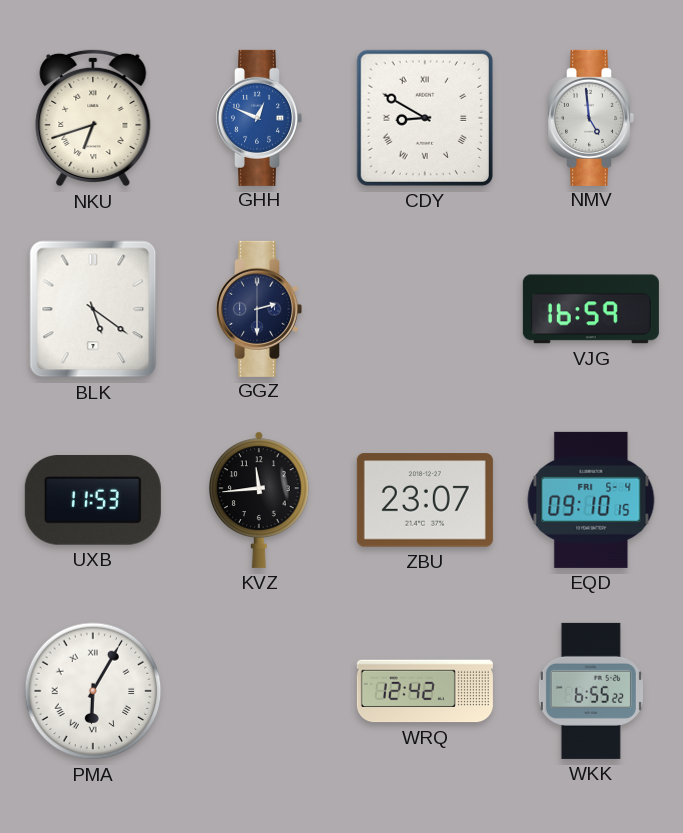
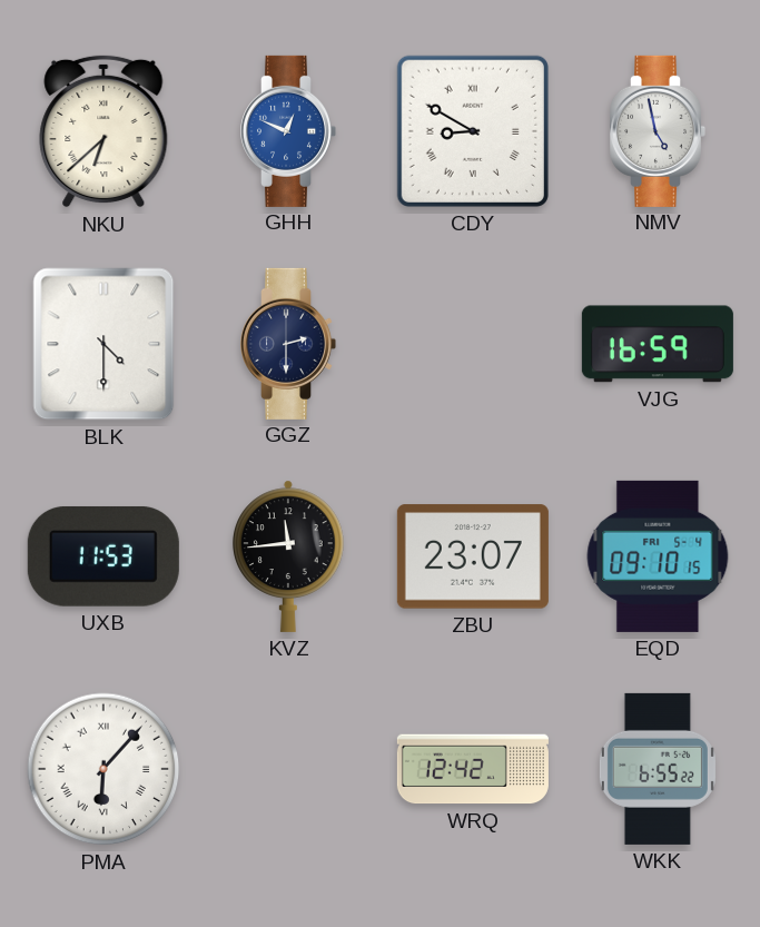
NKU: 6:42 -> 6:38
NMV: 4:59 -> 4:58
BLK: 5:21 -> 4:30
PMA: 6:05 -> 6:07
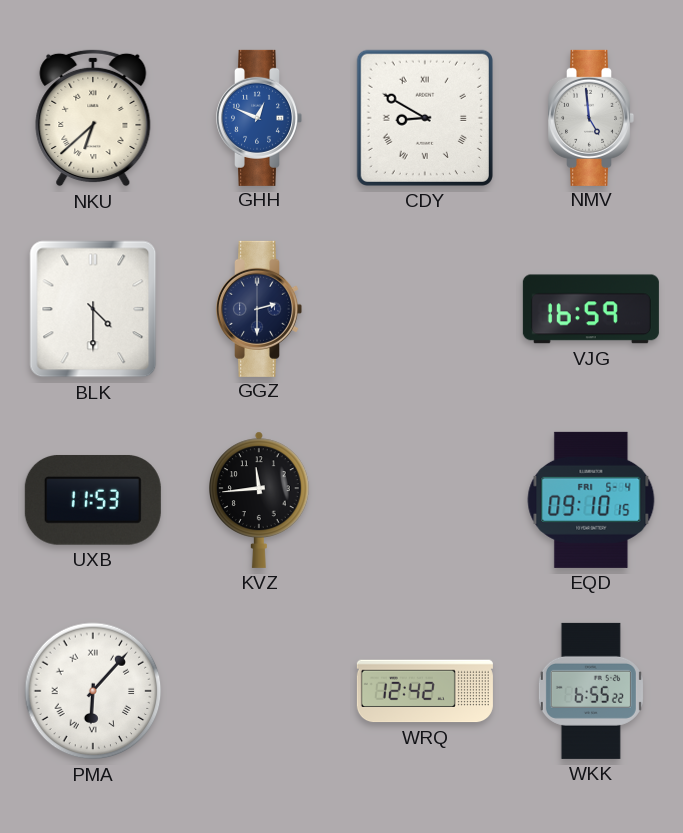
NMV: 4:58 -> 4:59
ZBU: 23:07 -> none
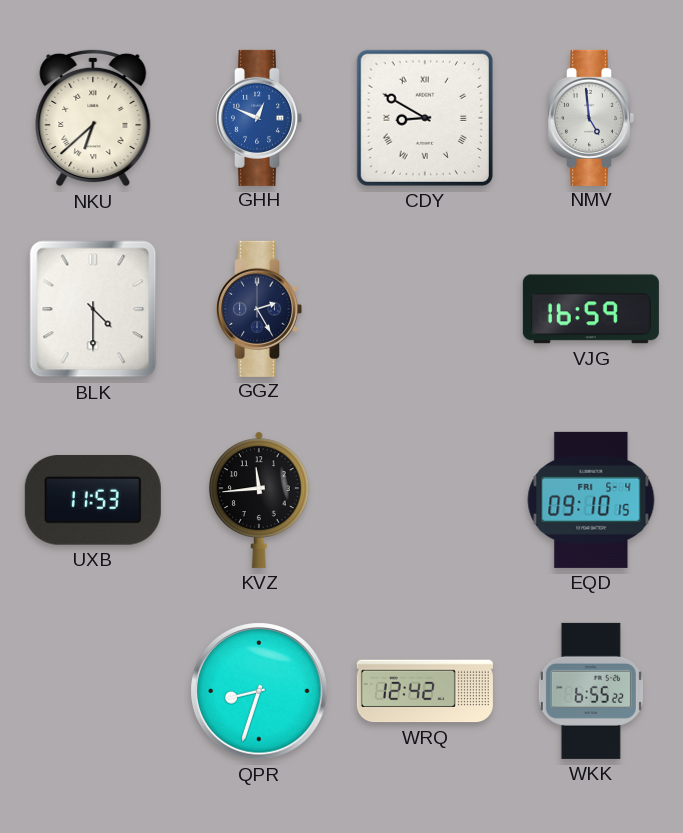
GGZ: 2:30 -> 2:25
PMA: 6:07 -> none
QPR: none -> 8:33
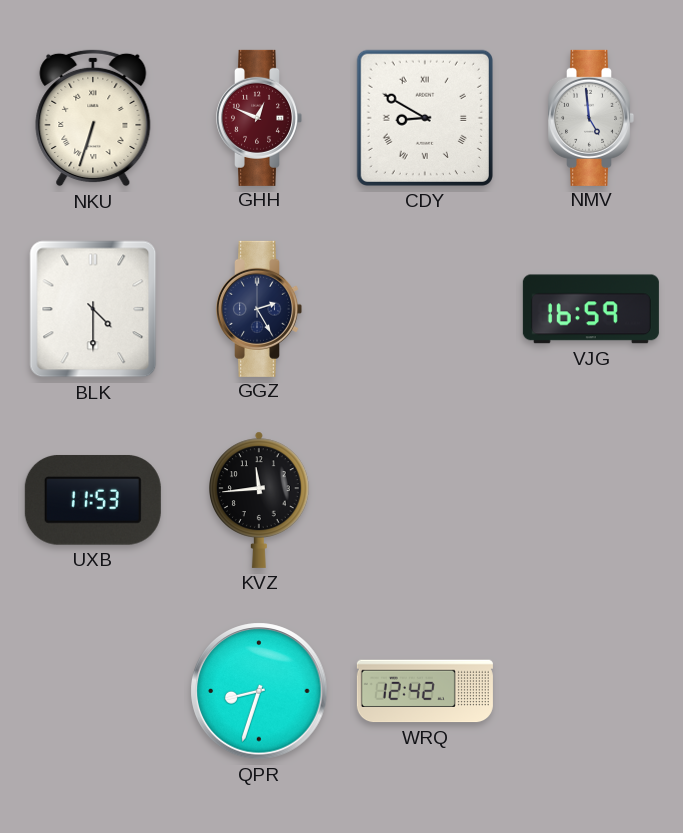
NKU: 6:38 -> 6:33
GHH dial: blue -> burgundy
EQD: 09:10 -> none
WKK: 6:55 -> none
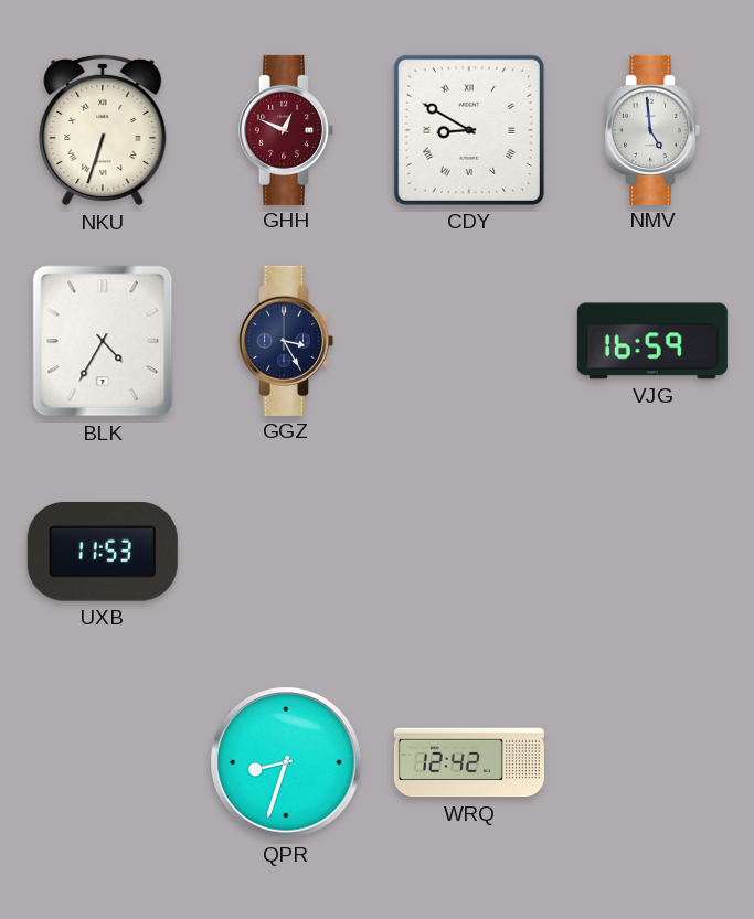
BLK: 4:30 -> 4:35
GGZ: 2:25 -> 3:25
KVZ: 11:44 -> none
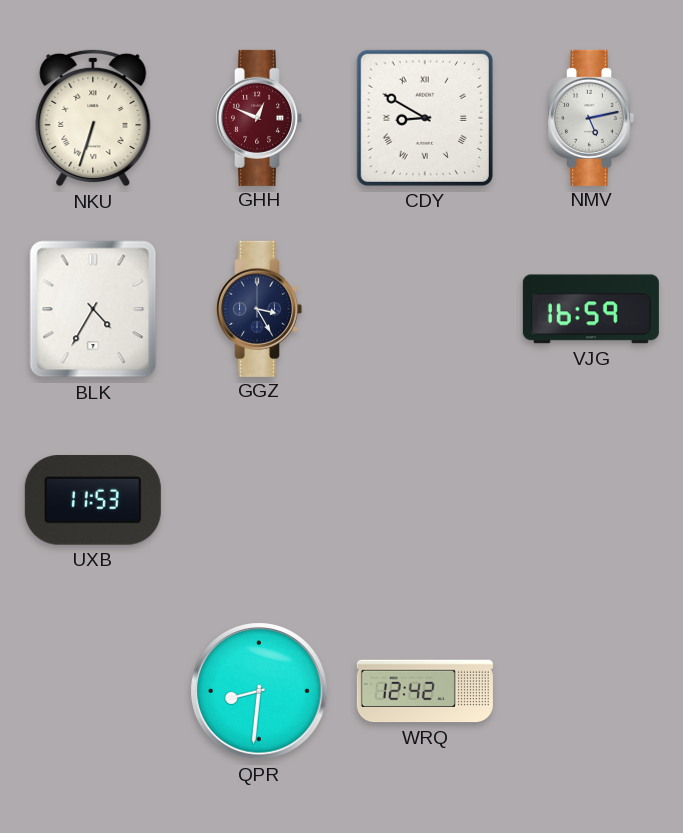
NMV: 4:59 -> 5:13
QPR: 8:33 -> 8:31
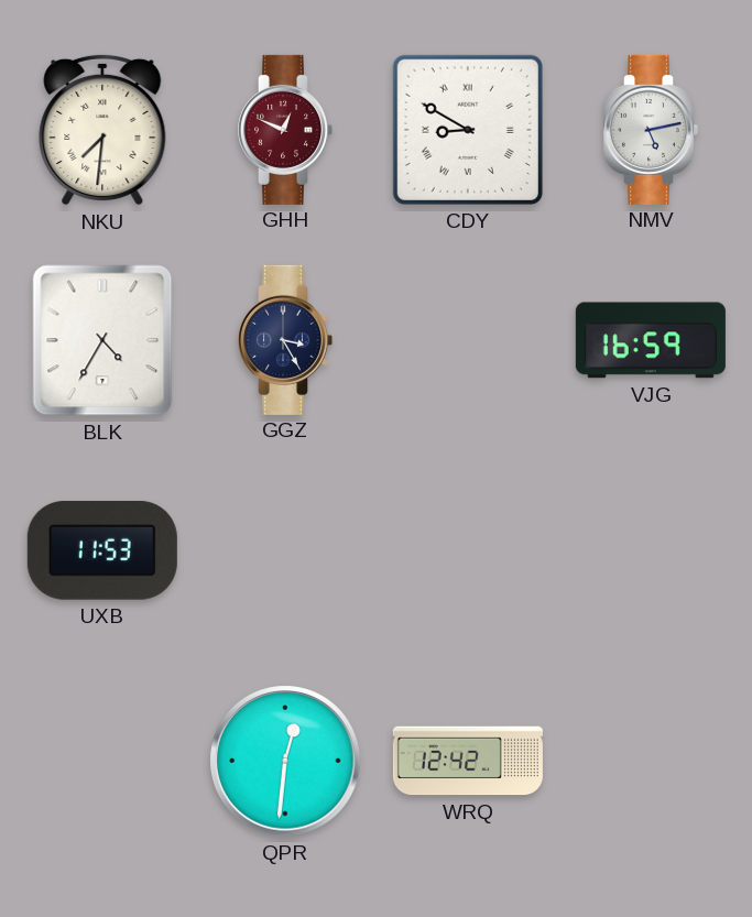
NKU: 6:33 -> 7:31
QPR: 8:31 -> 12:31
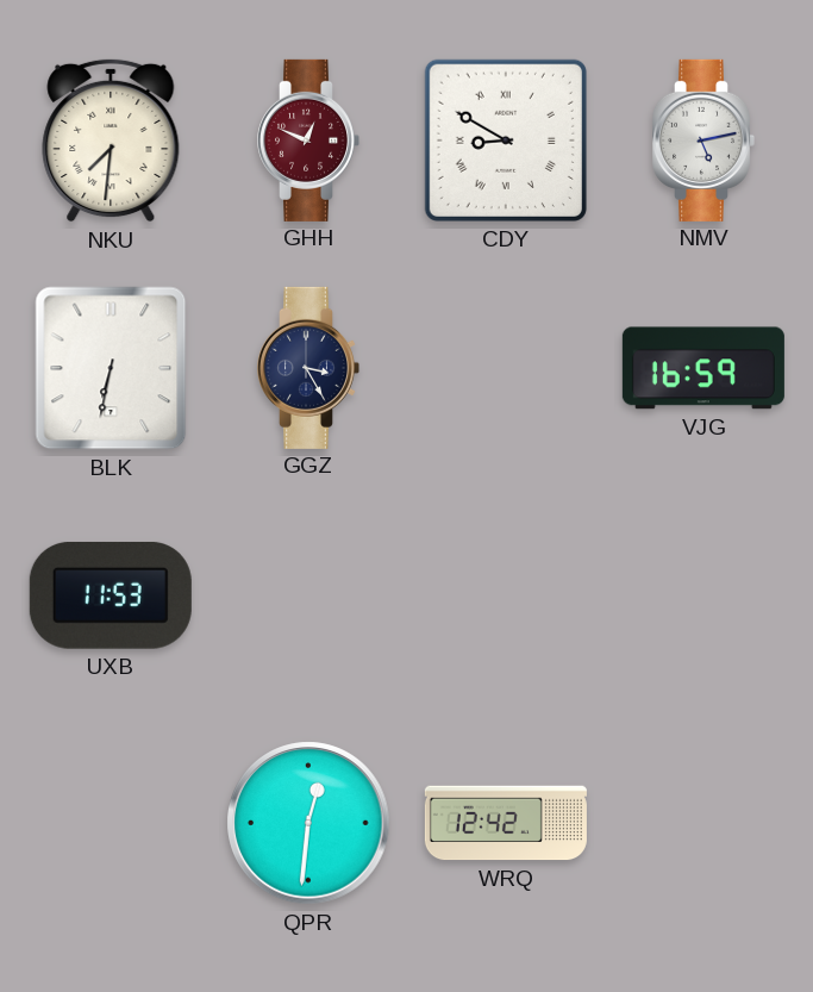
BLK: 4:35 -> 6:32
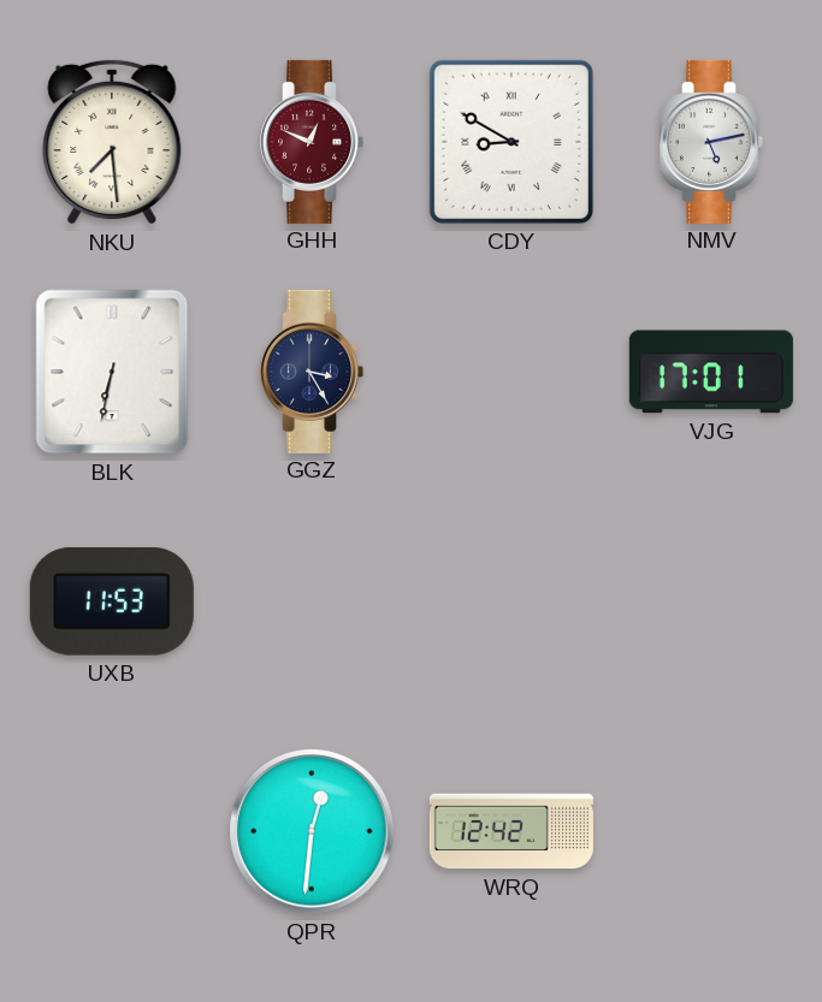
NKU: 7:31 -> 7:29
VJG: 16:59 -> 17:01
